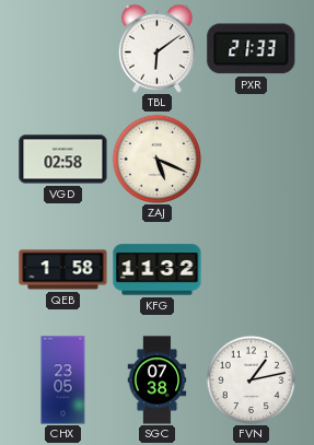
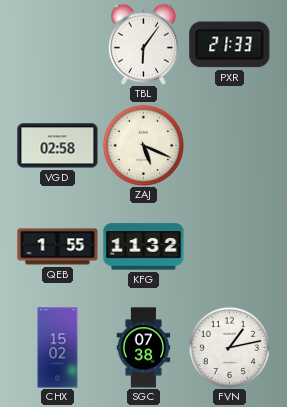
TBL: 6:09 -> 6:06
QEB: 1:58 -> 1:55
CHX: 23:05 -> 15:02
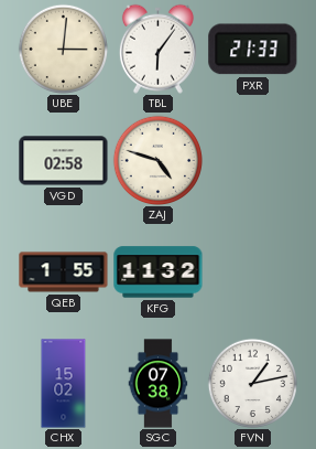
UBE: none -> 3:01
ZAJ: 5:19 -> 4:48
